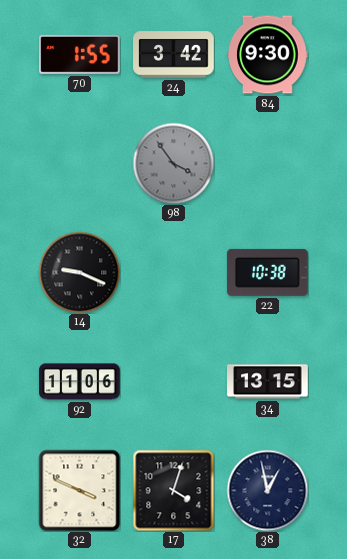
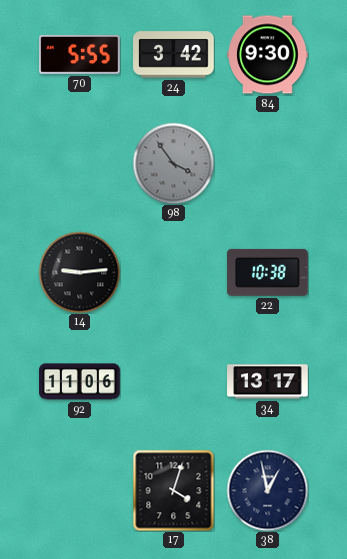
70: 1:55 -> 5:55
14: 9:19 -> 9:14
34: 13:15 -> 13:17
32: 3:49 -> none
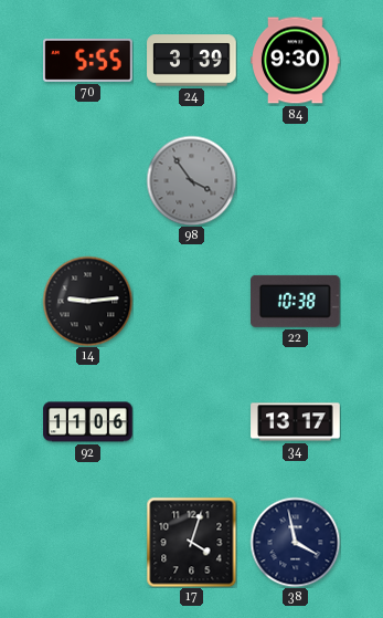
24: 3:42 -> 3:39
38: 12:58 -> 3:58
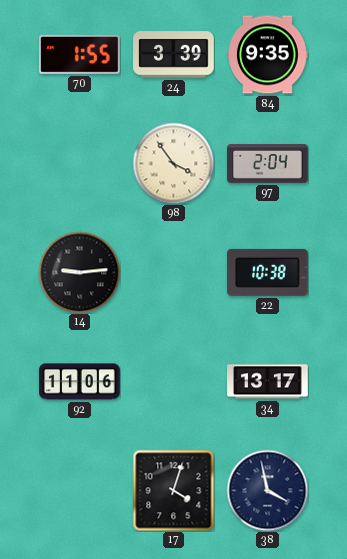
70: 5:55 -> 1:55
84: 9:30 -> 9:35
98 dial: grey -> cream
97: none -> 2:04
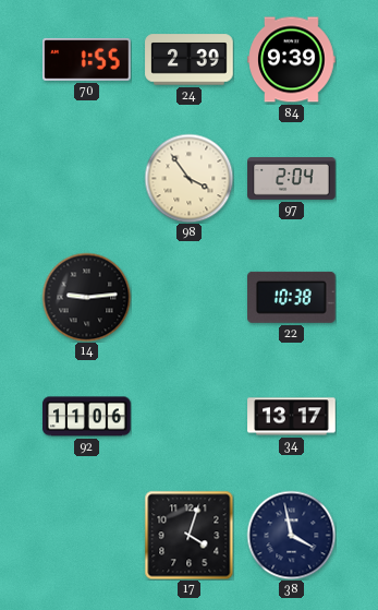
24: 3:39 -> 2:39
84: 9:35 -> 9:39
